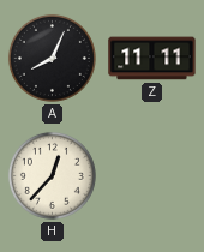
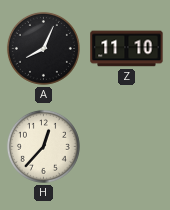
Z: 11:11 -> 11:10
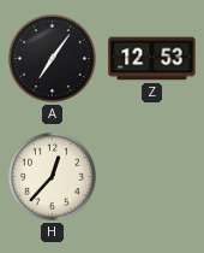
A: 8:04 -> 7:06
Z: 11:10 -> 12:53
